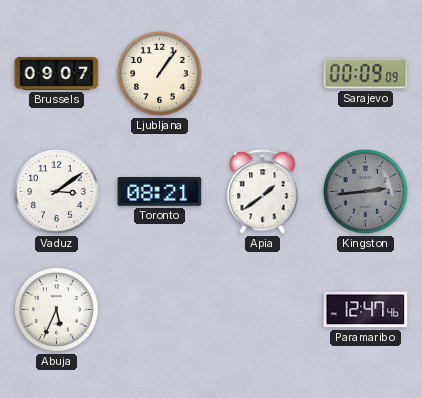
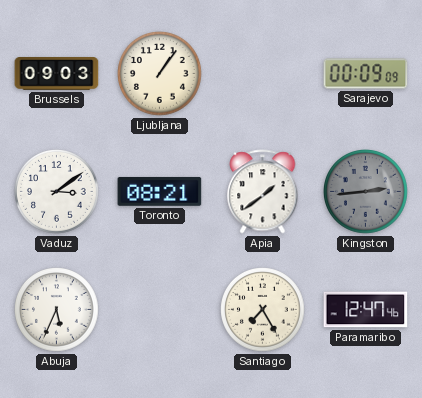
Brussels: 09:07 -> 09:03
Santiago: none -> 7:25
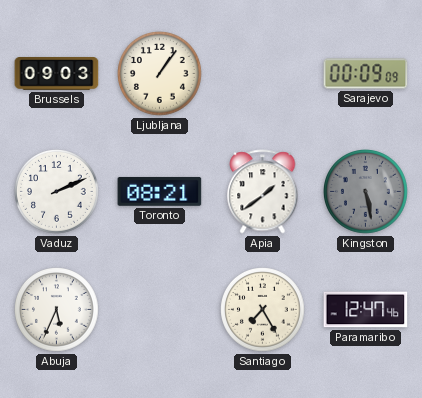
Vaduz: 3:09 -> 2:11
Kingston: 2:44 -> 5:28
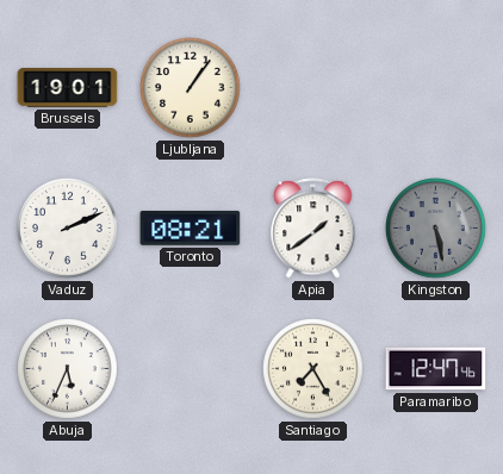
Brussels: 09:03 -> 19:01
Sarajevo: 00:09 -> none
